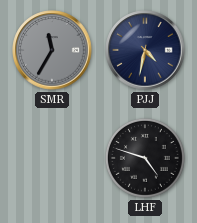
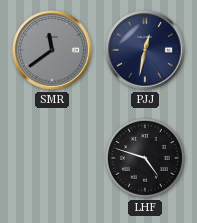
SMR: 11:35 -> 11:39
PJJ: 4:32 -> 12:32
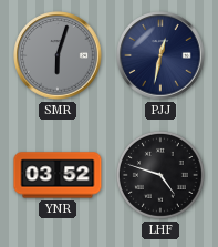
SMR: 11:39 -> 6:03
YNR: none -> 03:52
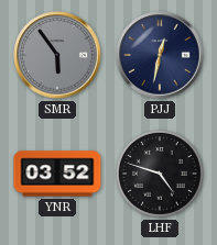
SMR: 6:03 -> 5:54
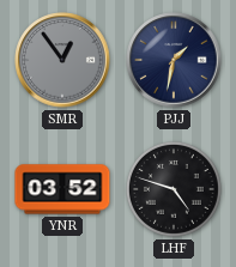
SMR: 5:54 -> 12:54
PJJ: 12:32 -> 1:32
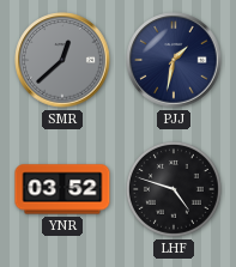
SMR: 12:54 -> 12:38
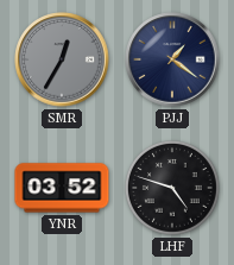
SMR: 12:38 -> 12:35
PJJ: 1:32 -> 1:21
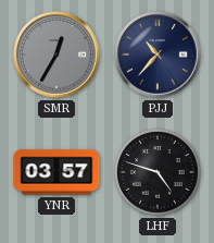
PJJ: 1:21 -> 10:37
YNR: 03:52 -> 03:57
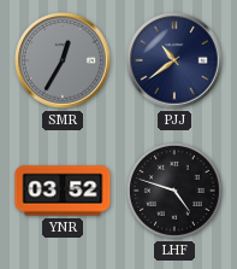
PJJ: 10:37 -> 10:39
YNR: 03:57 -> 03:52
